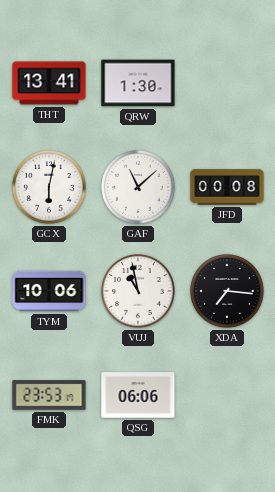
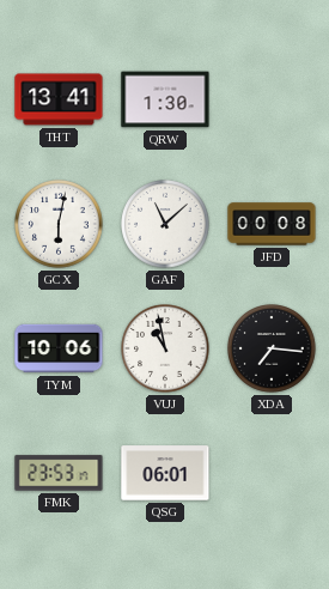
QSG: 06:06 -> 06:01
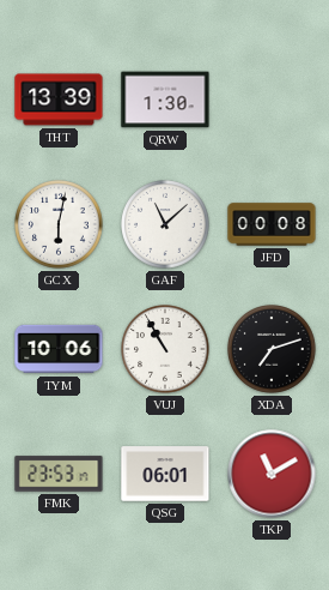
THT: 13:41 -> 13:39
VUJ: 10:58 -> 10:55
XDA: 7:16 -> 7:12
TKP: none -> 11:10
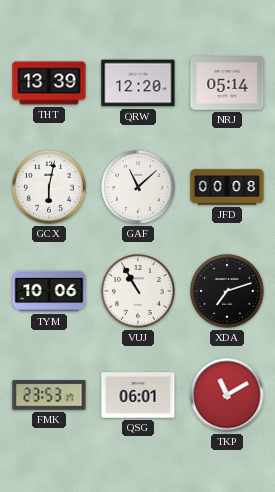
QRW: 1:30 -> 12:20
NRJ: none -> 05:14
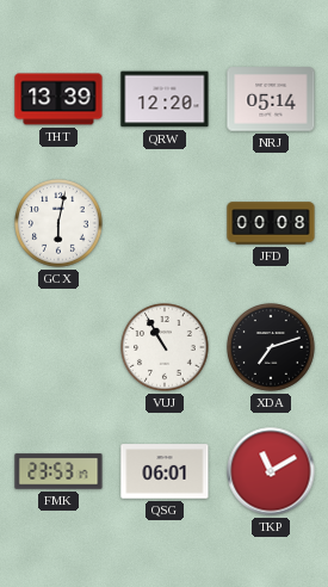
GAF: 11:08 -> none
TYM: 10:06 -> none
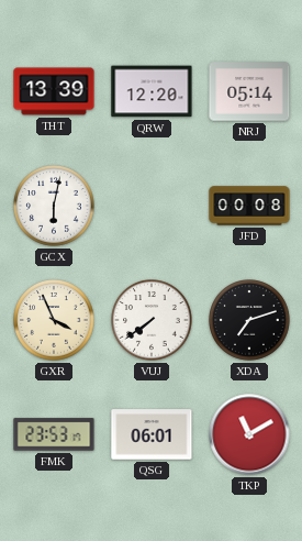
GXR: none -> 3:56
VUJ: 10:55 -> 7:39
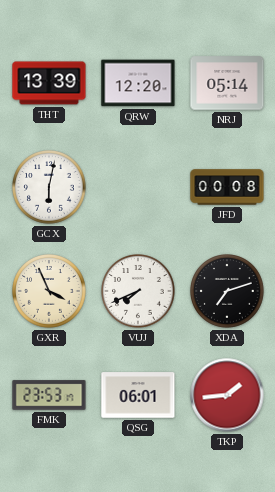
VUJ: 7:39 -> 7:41
TKP: 11:10 -> 1:44
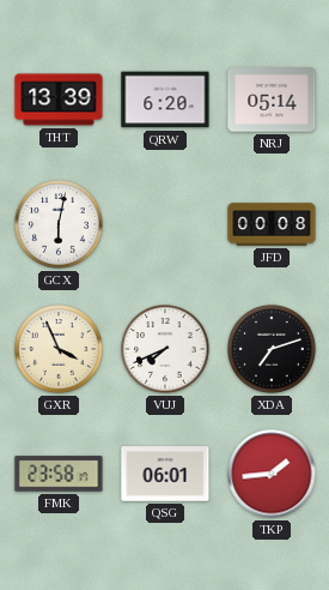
QRW: 12:20 -> 6:20
FMK: 23:53 -> 23:58
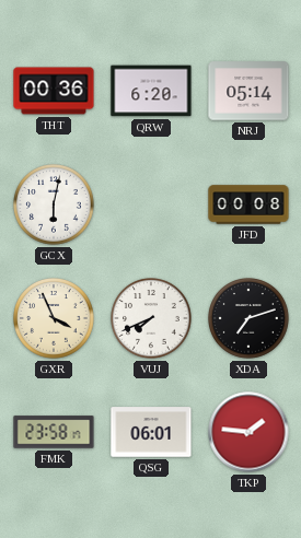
THT: 13:39 -> 00:36
TKP: 1:44 -> 1:46
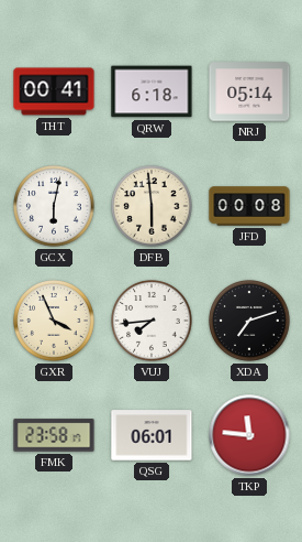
THT: 00:36 -> 00:41
QRW: 6:20 -> 6:18
DFB: none -> 5:59
VUJ: 7:41 -> 7:44
TKP: 1:46 -> 11:46
